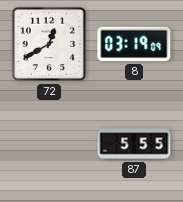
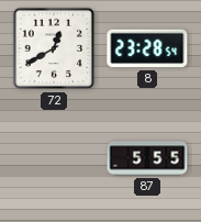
8: 03:19 -> 23:28
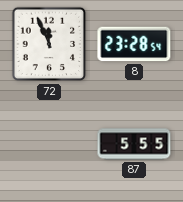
72: 12:40 -> 11:56
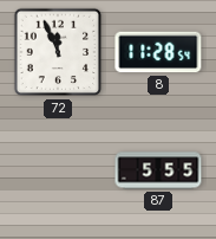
8: 23:28 -> 11:28
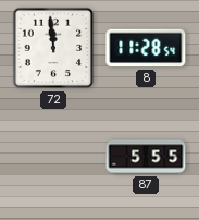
72: 11:56 -> 11:59
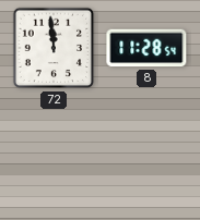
87: 5:55 -> none
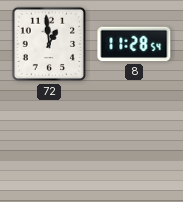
72: 11:59 -> 12:59
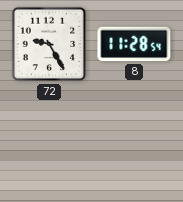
72: 12:59 -> 9:25
